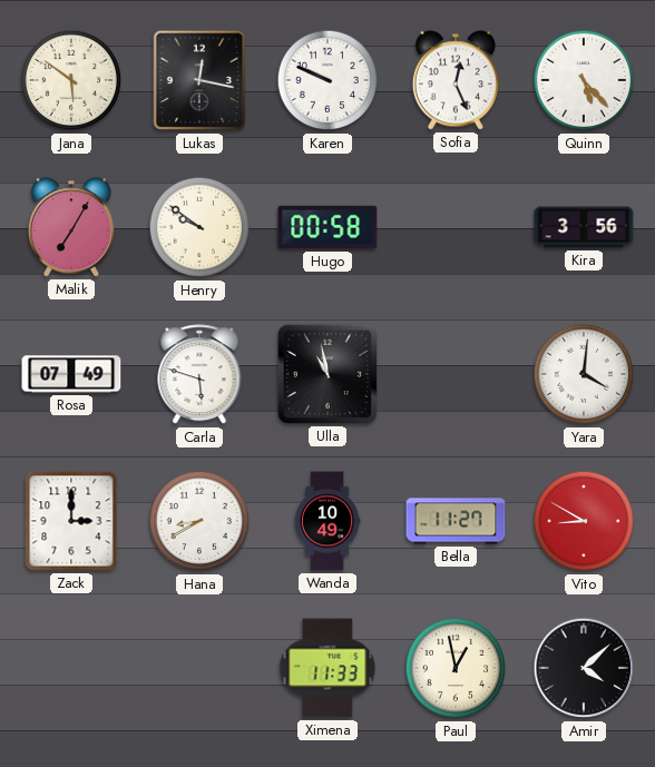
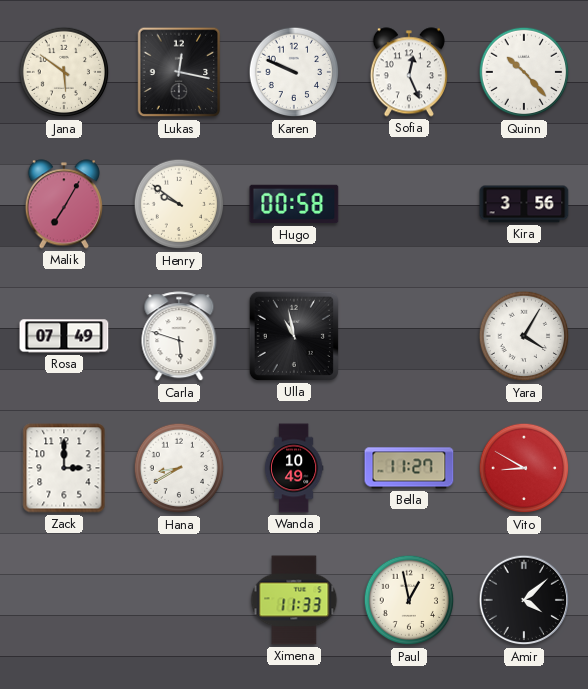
Quinn: 5:23 -> 10:23
Yara: 4:01 -> 4:05
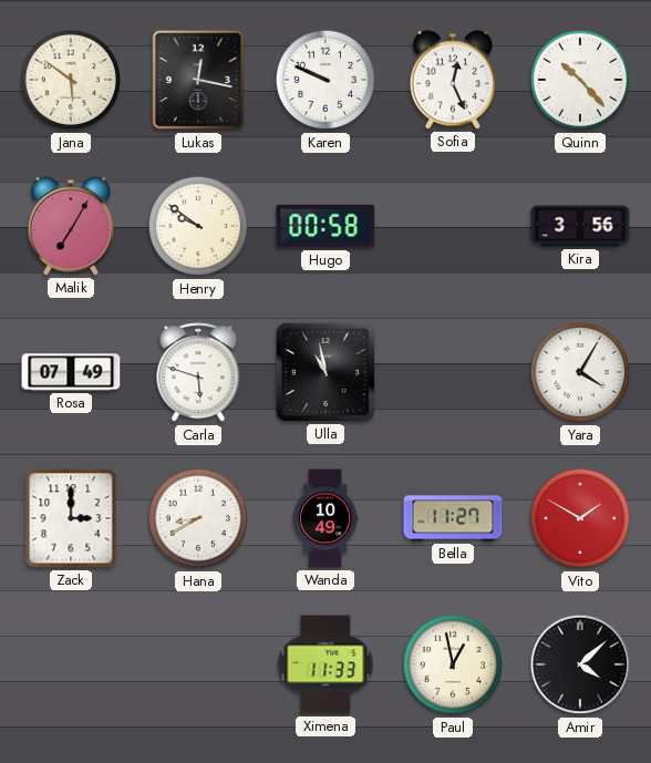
Vito: 8:50 -> 1:50
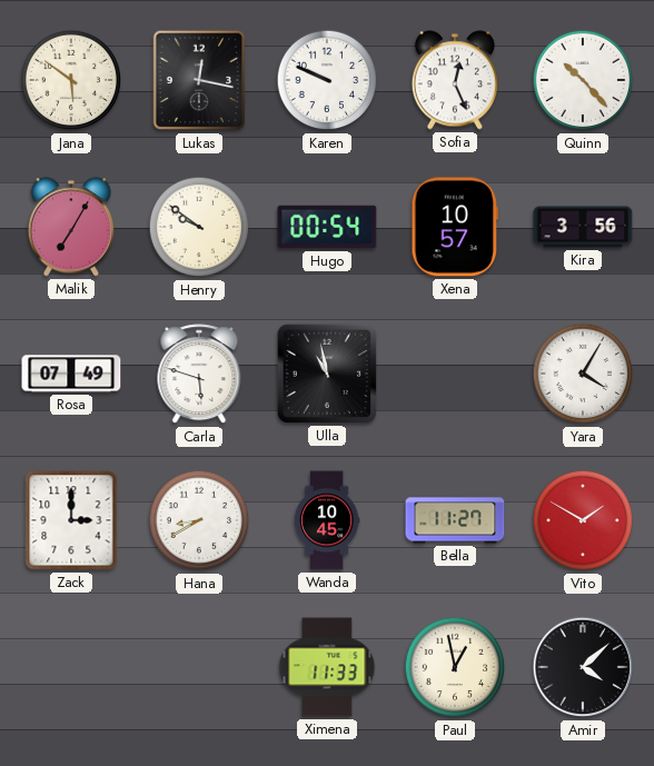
Hugo: 00:58 -> 00:54
Xena: none -> 10:57
Wanda: 10:49 -> 10:45
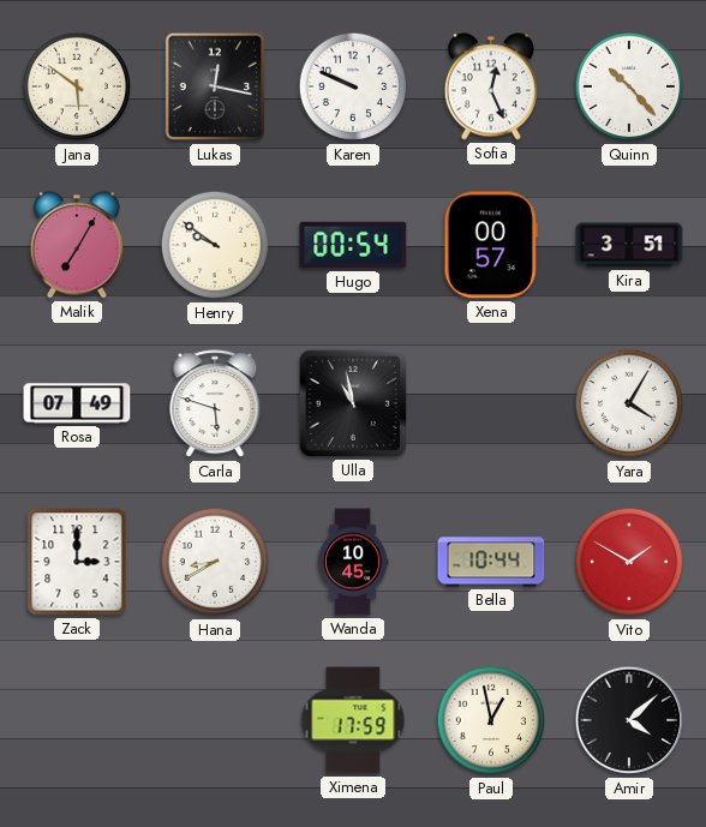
Xena: 10:57 -> 00:57
Kira: 3:56 -> 3:51
Bella: 11:27 -> 10:44
Ximena: 11:33 -> 17:59
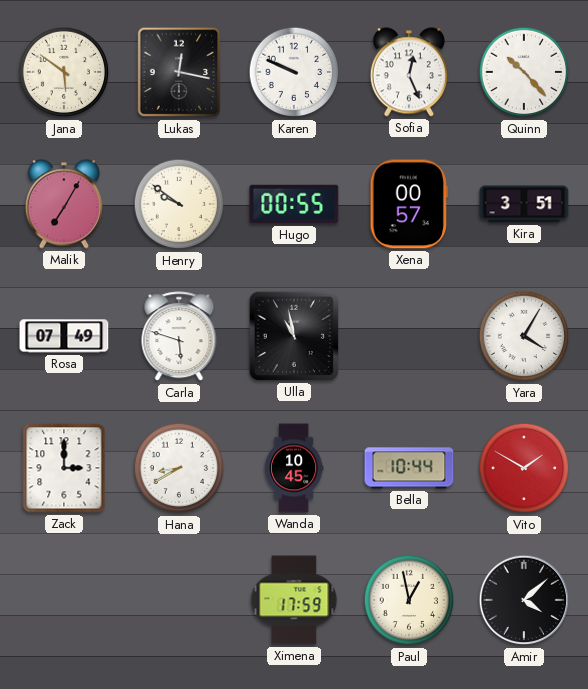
Hugo: 00:54 -> 00:55
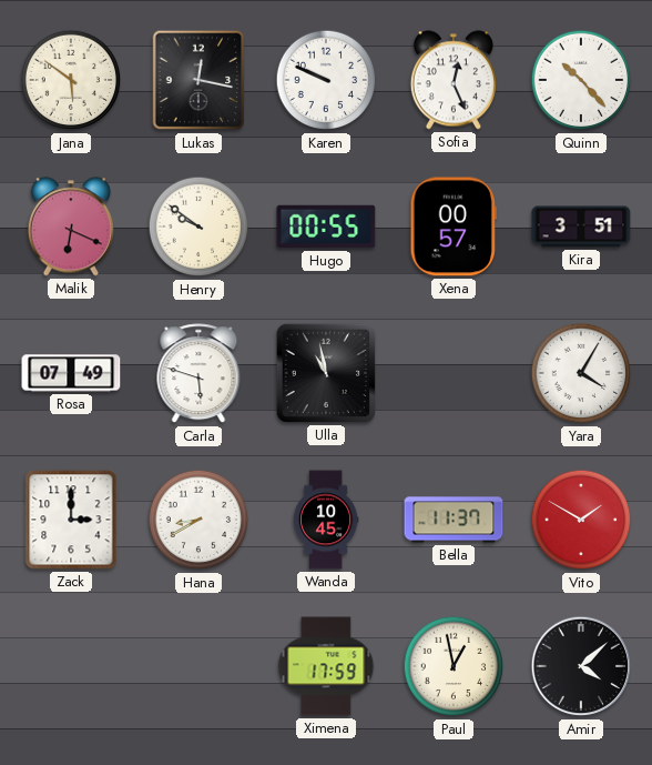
Malik: 7:05 -> 6:19
Bella: 10:44 -> 11:37
